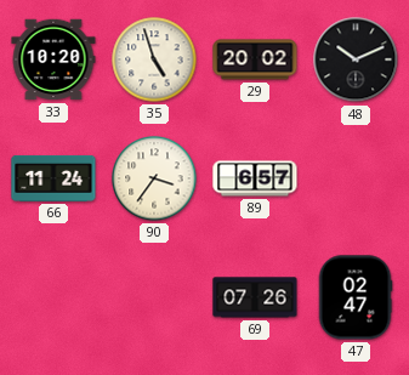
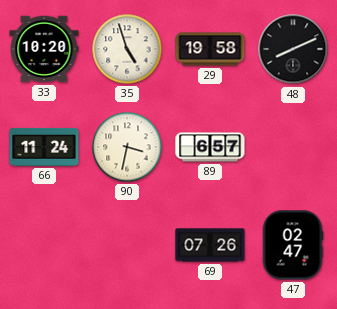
29: 20:02 -> 19:58
48: 10:11 -> 8:11
90: 3:36 -> 3:32
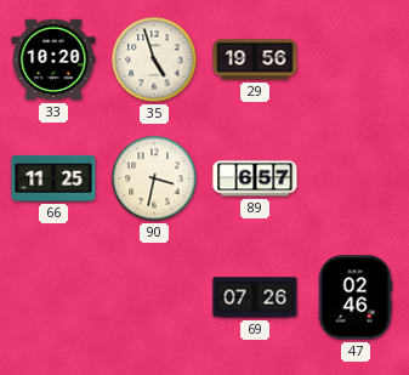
29: 19:58 -> 19:56
48: 8:11 -> none
66: 11:24 -> 11:25
47: 02:47 -> 02:46
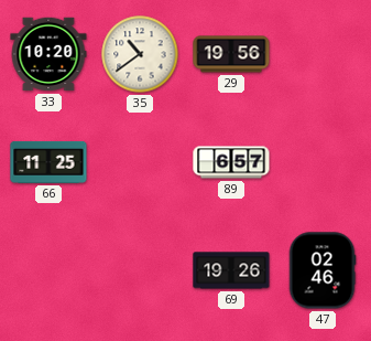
35: 4:57 -> 10:39
90: 3:32 -> none
69: 07:26 -> 19:26
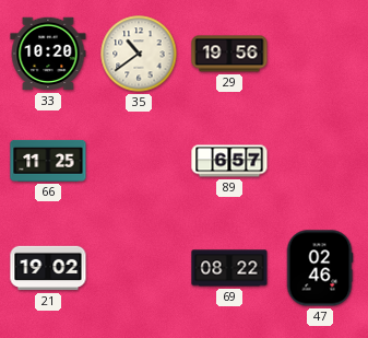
21: none -> 19:02
69: 19:26 -> 08:22
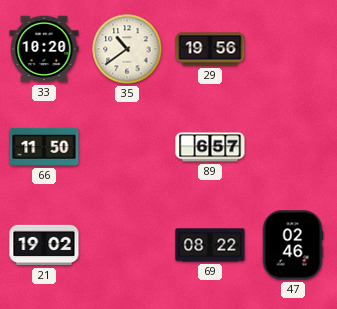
66: 11:25 -> 11:50
